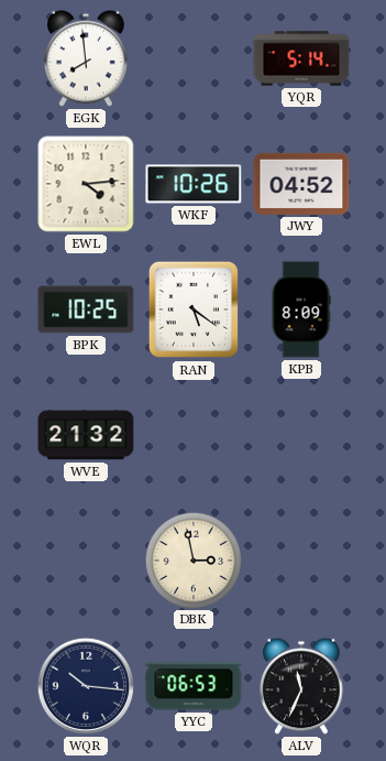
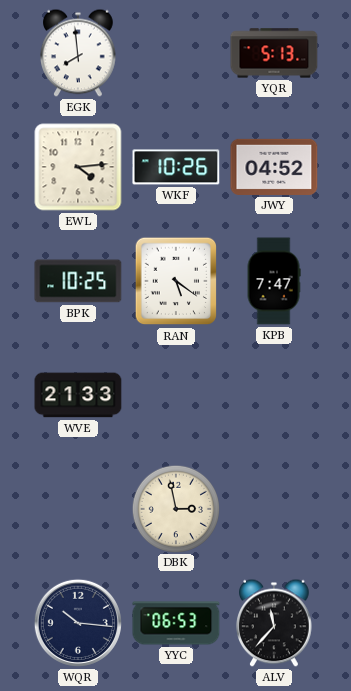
YQR: 5:14 -> 5:13
KPB: 8:09 -> 7:47
WVE: 21:32 -> 21:33
ALV: 11:34 -> 11:37
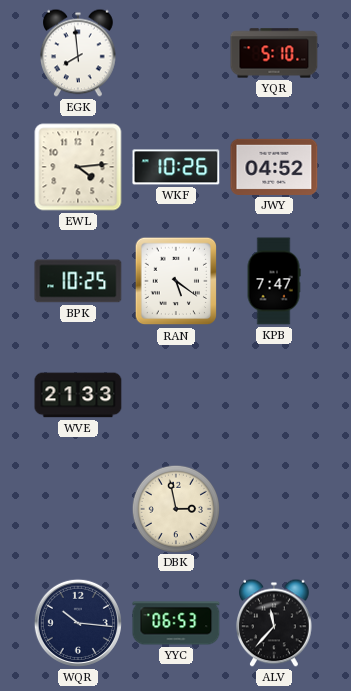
YQR: 5:13 -> 5:10
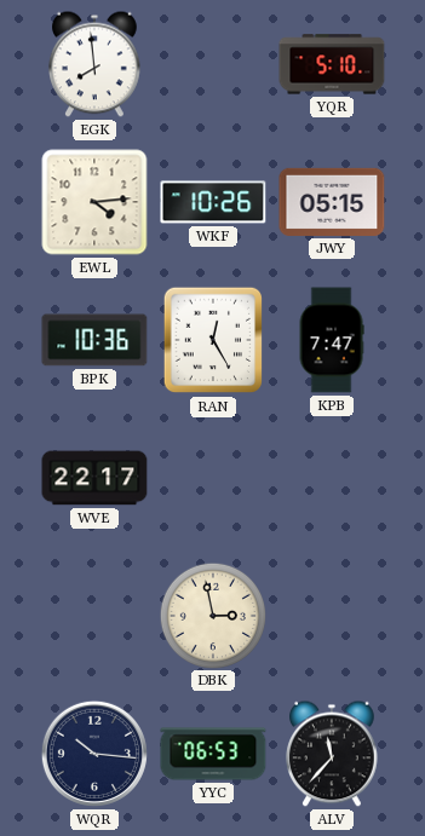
JWY: 04:52 -> 05:15
BPK: 10:25 -> 10:36
RAN: 5:21 -> 12:25
WVE: 21:33 -> 22:17
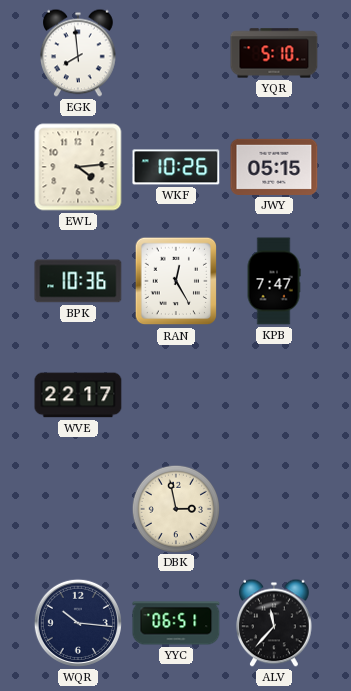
YYC: 06:53 -> 06:51
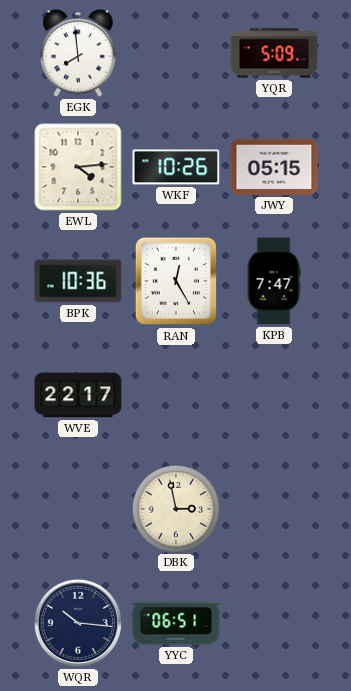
YQR: 5:10 -> 5:09
ALV: 11:37 -> none
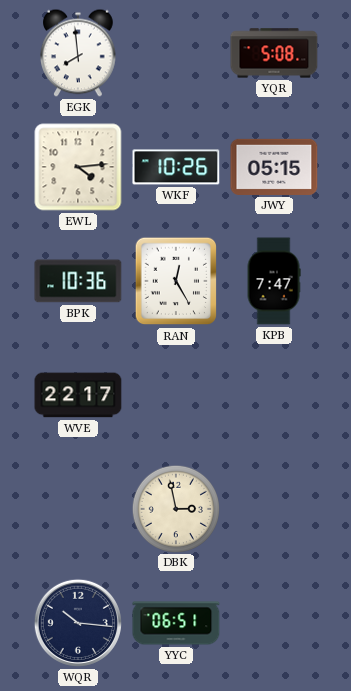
YQR: 5:09 -> 5:08
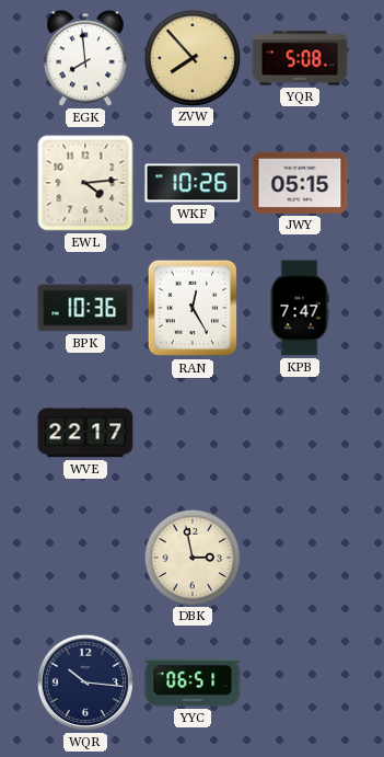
ZVW: none -> 7:53
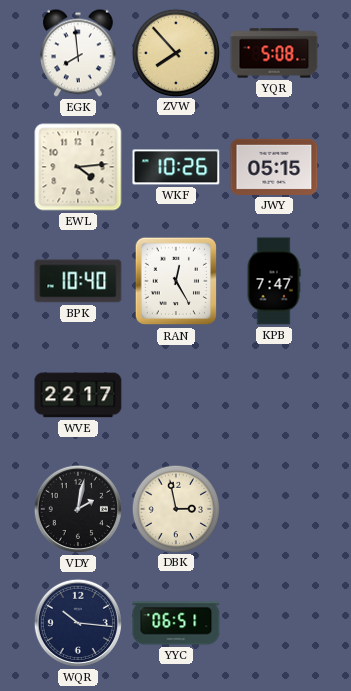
BPK: 10:36 -> 10:40
VDY: none -> 2:02
